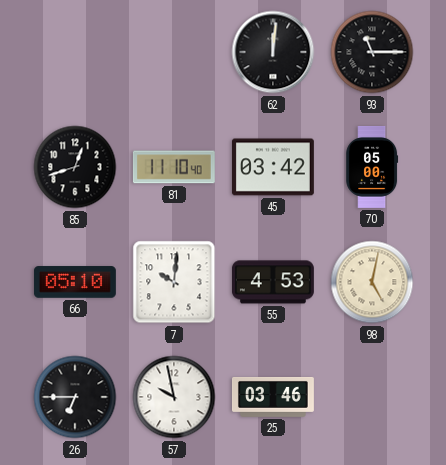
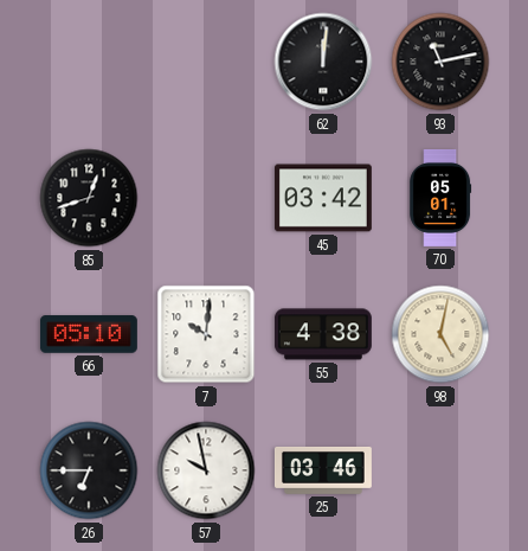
93: 11:15 -> 11:13
81: 11:10 -> none
70: 05:00 -> 05:01
55: 4:53 -> 4:38
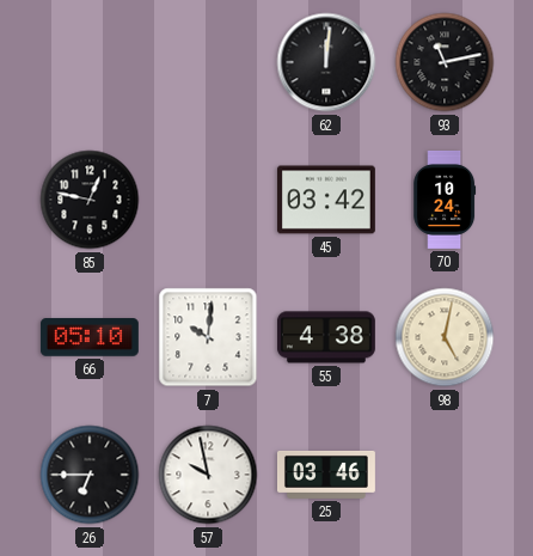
85: 12:42 -> 12:47
70: 05:01 -> 10:24
